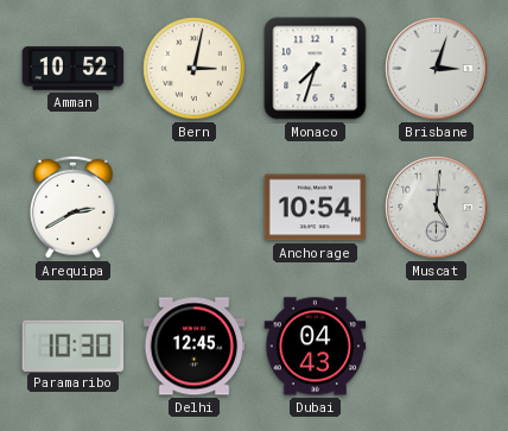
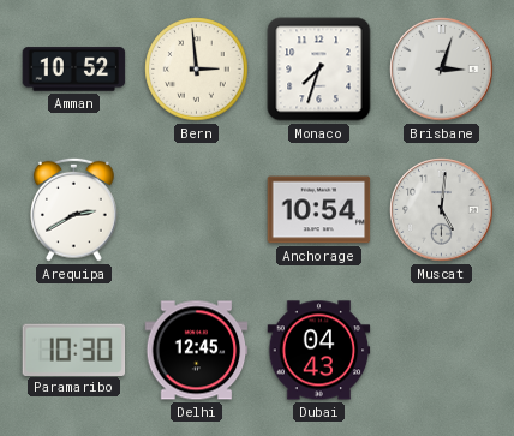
Bern: 3:02 -> 2:59
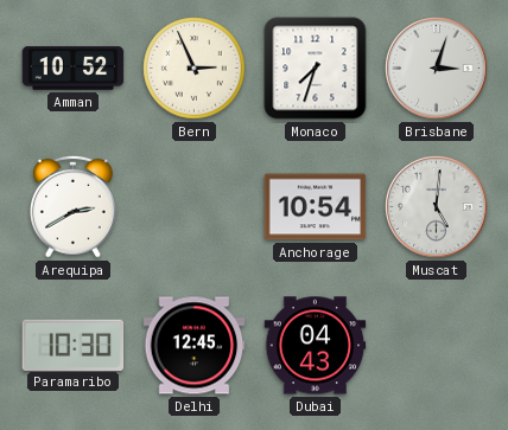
Bern: 2:59 -> 2:56
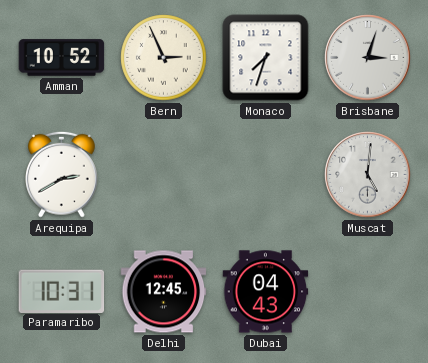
Anchorage: 10:54 -> none
Paramaribo: 10:30 -> 10:31
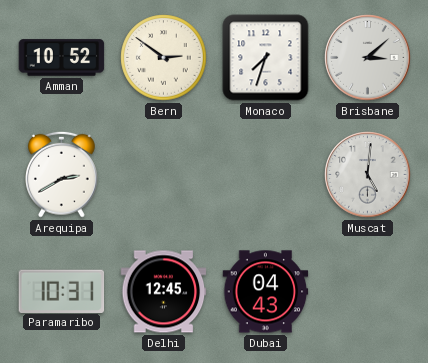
Bern: 2:56 -> 2:51
Brisbane: 3:03 -> 3:08
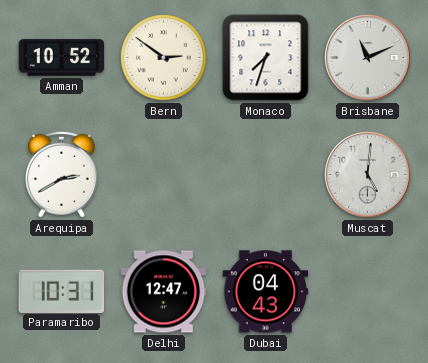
Brisbane: 3:08 -> 11:11
Delhi: 12:45 -> 12:47
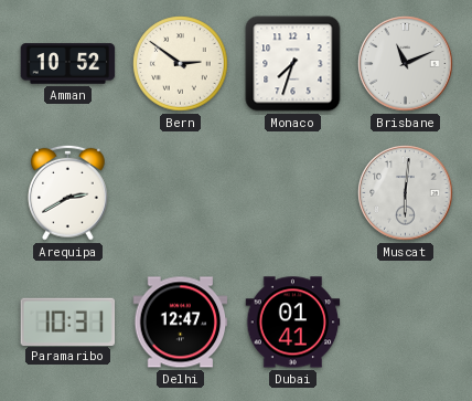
Muscat: 5:01 -> 6:01
Dubai: 04:43 -> 01:41
